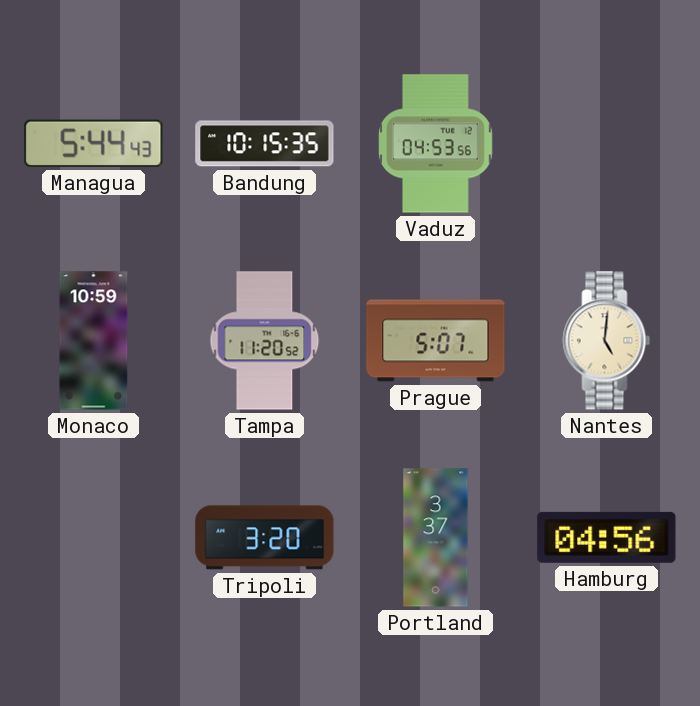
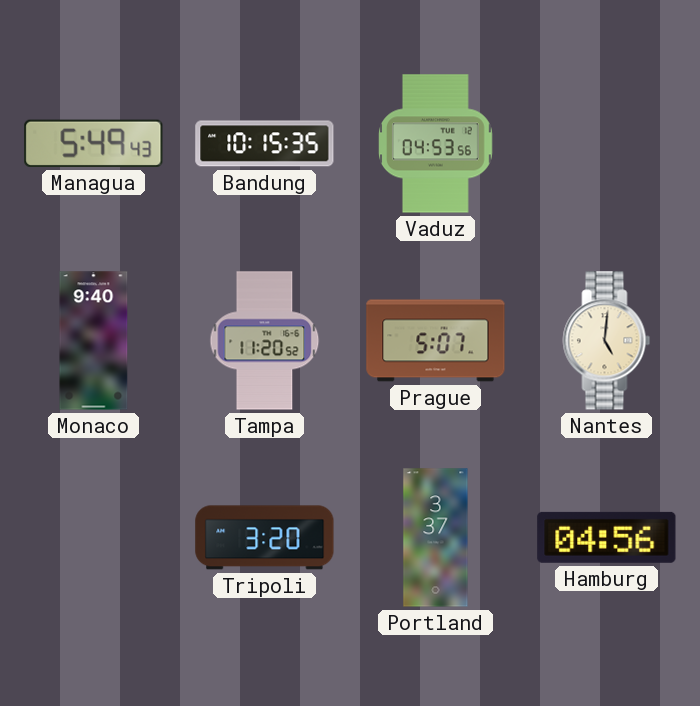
Managua: 5:44 -> 5:49
Monaco: 10:59 -> 9:40
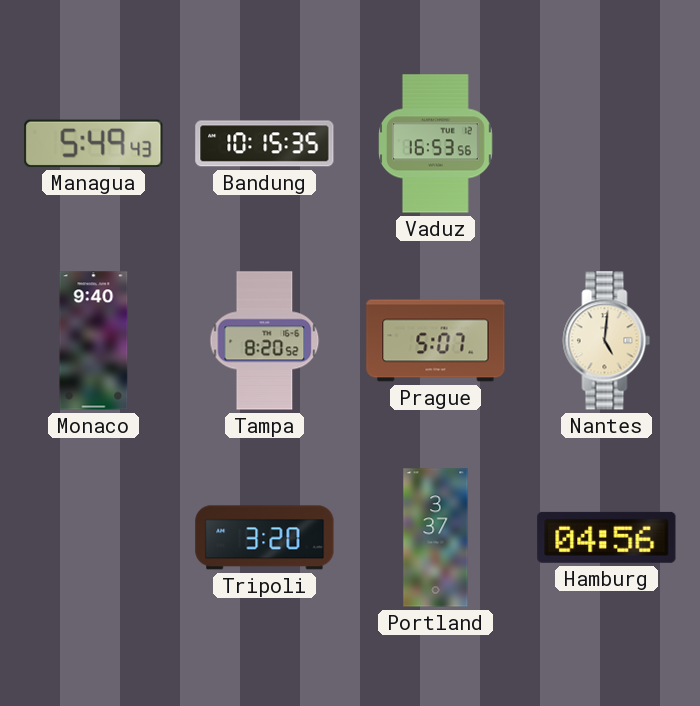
Vaduz: 04:53 -> 16:53
Tampa: 11:20 -> 8:20
